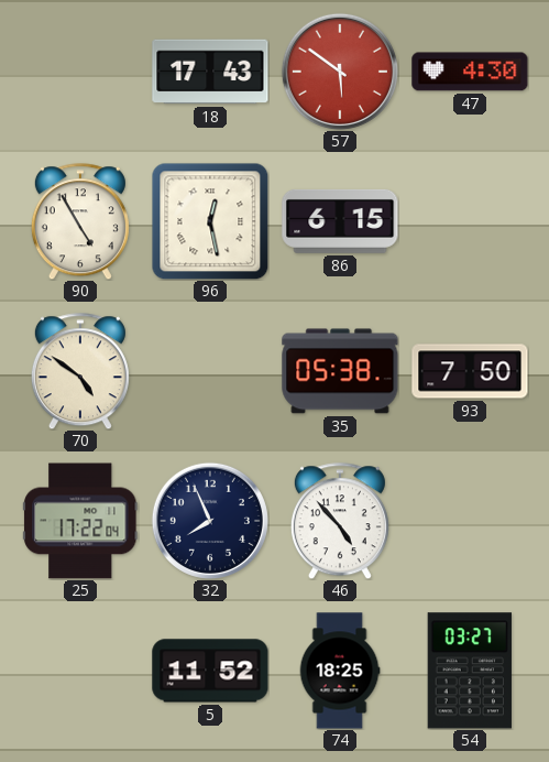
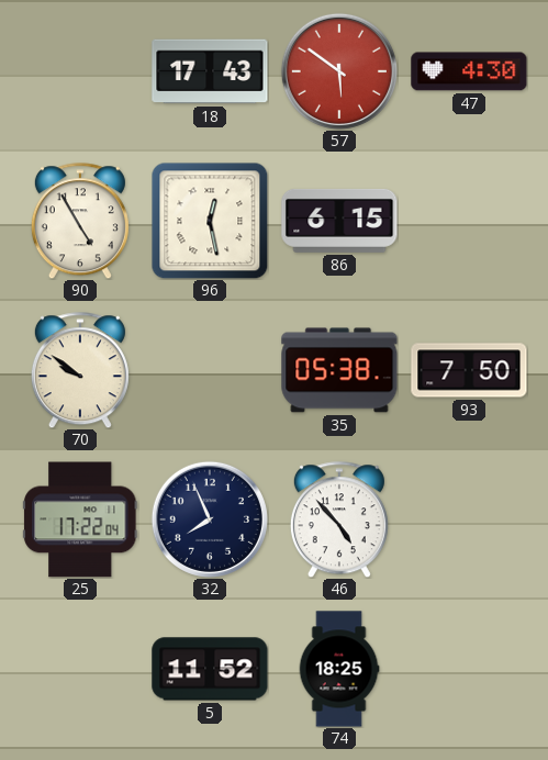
70: 4:51 -> 9:51
54: 03:27 -> none
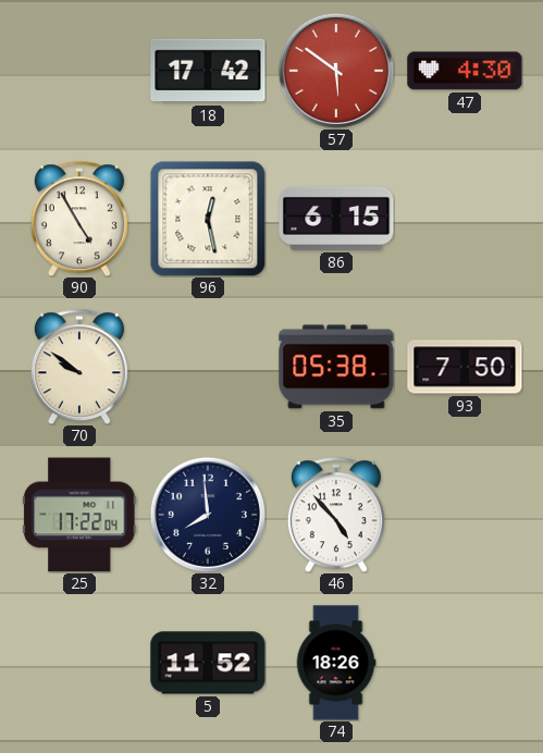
18: 17:43 -> 17:42
32: 7:56 -> 7:59
74: 18:25 -> 18:26
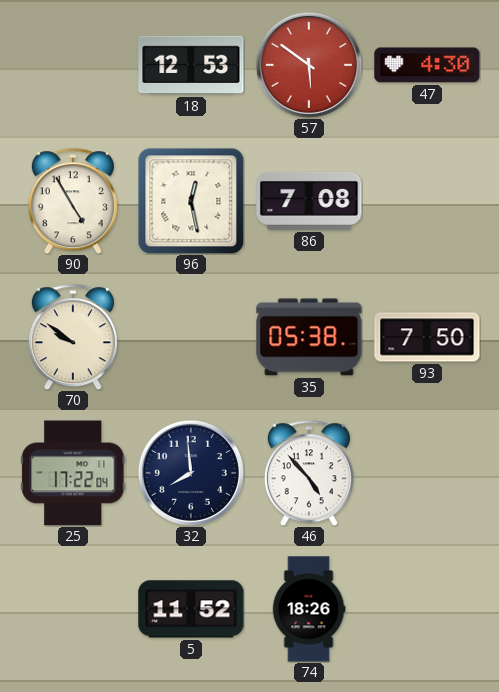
18: 17:42 -> 12:53
86: 6:15 -> 7:08
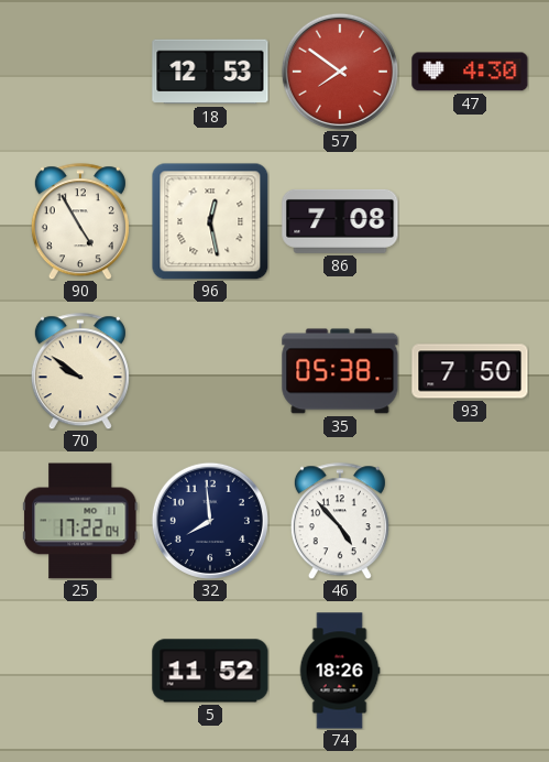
57: 5:51 -> 7:51
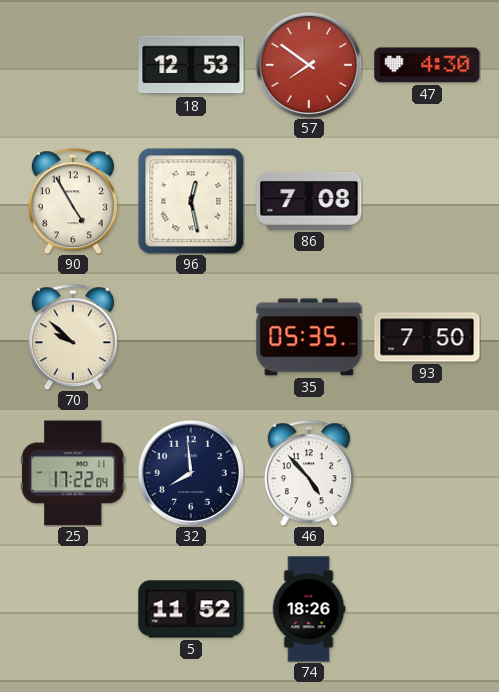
70: 9:51 -> 9:52
35: 05:38 -> 05:35
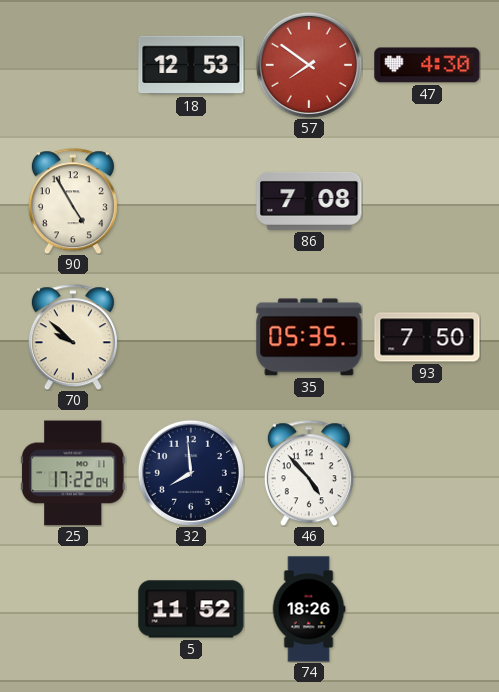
96: 12:28 -> none
